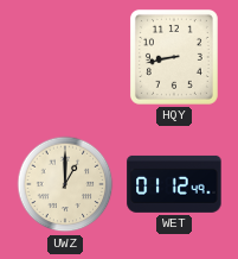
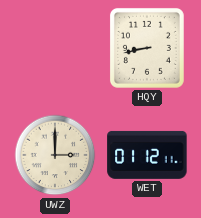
UWZ: 1:00 -> 3:00
WET: 01:12:49 -> 01:12:11
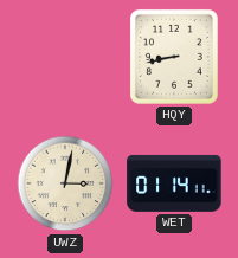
UWZ: 3:00 -> 3:02
WET: 01:12 -> 01:14
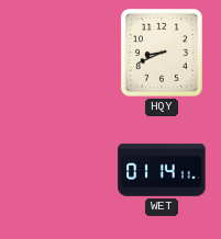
HQY: 8:43 -> 8:41
UWZ: 3:02 -> none
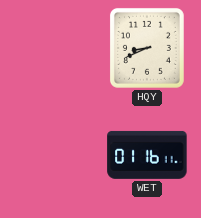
WET: 01:14 -> 01:16
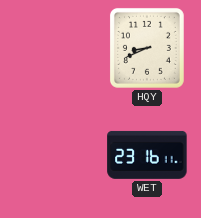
WET: 01:16 -> 23:16
